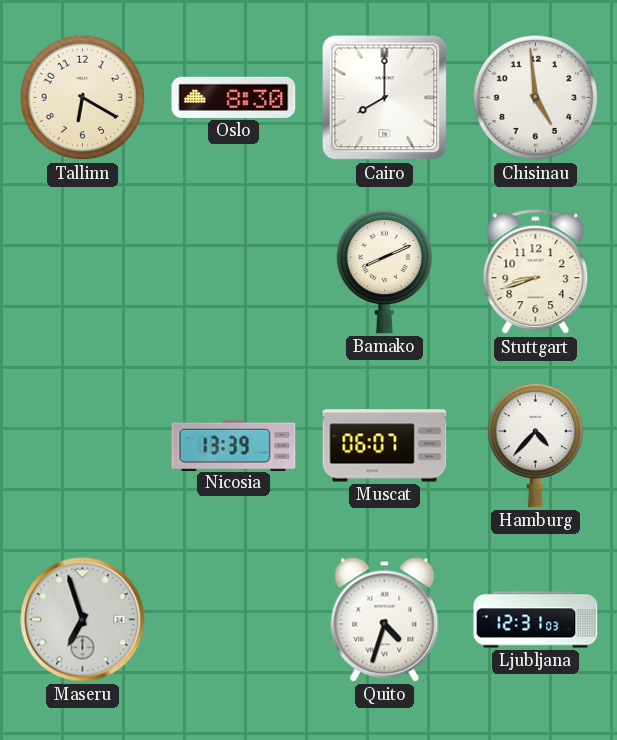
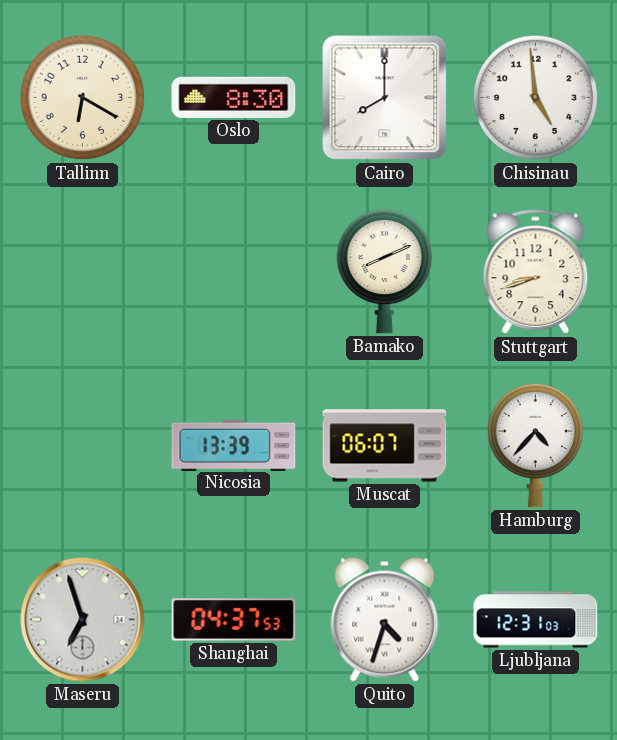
Shanghai: none -> 04:37
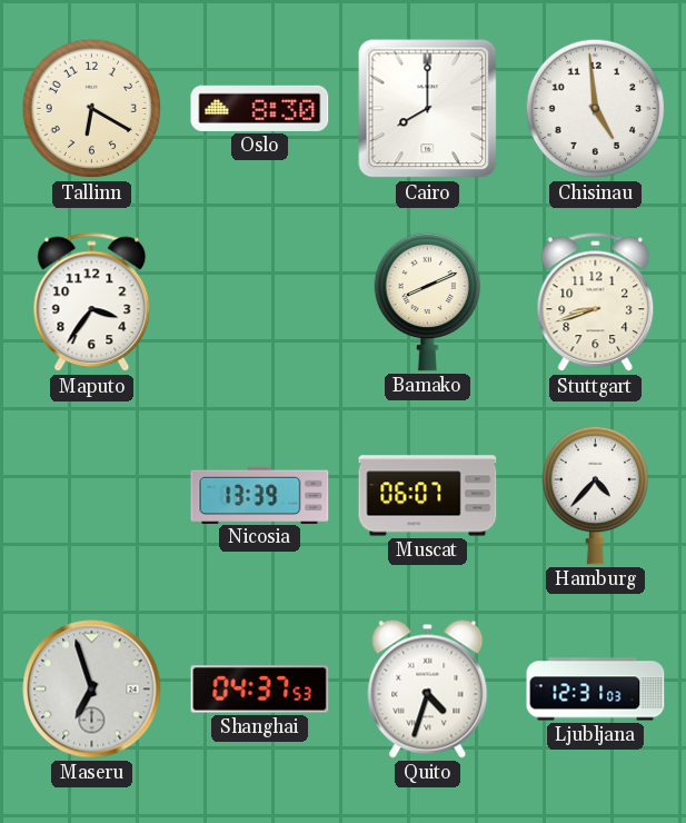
Maputo: none -> 3:36
